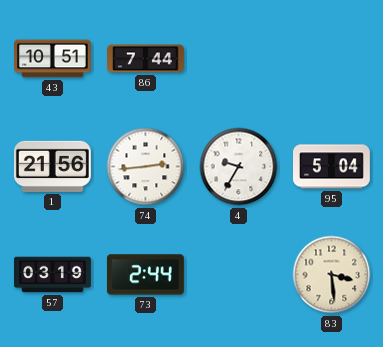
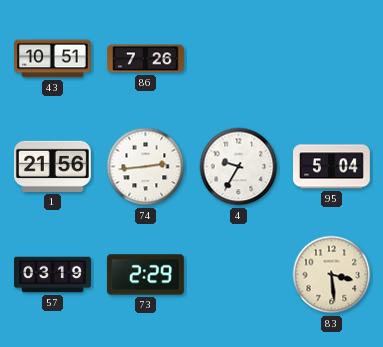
86: 7:44 -> 7:26
73: 2:44 -> 2:29
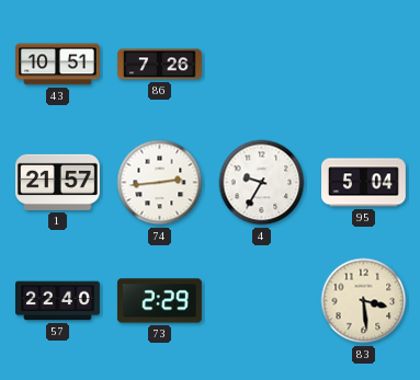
1: 21:56 -> 21:57
57: 03:19 -> 22:40
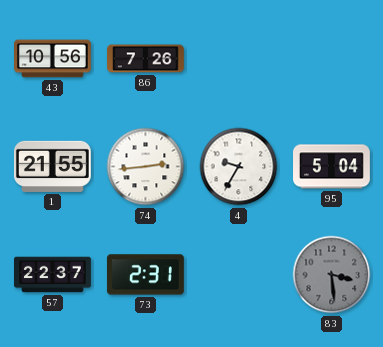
43: 10:51 -> 10:56
1: 21:57 -> 21:55
57: 22:40 -> 22:37
73: 2:29 -> 2:31
83 dial: cream -> grey
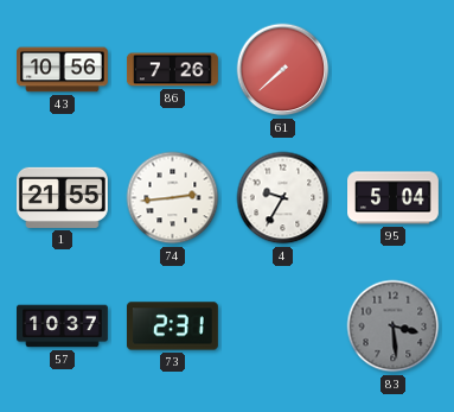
61: none -> 7:38
57: 22:37 -> 10:37
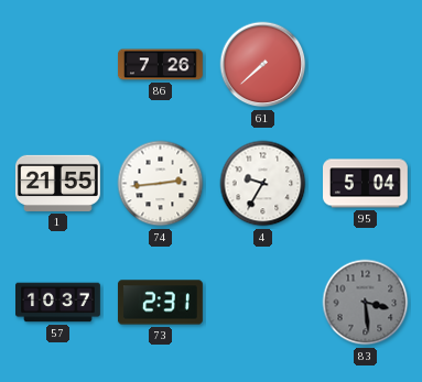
43: 10:56 -> none
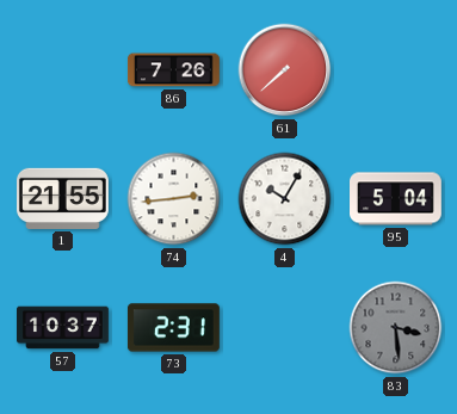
4: 9:35 -> 10:05
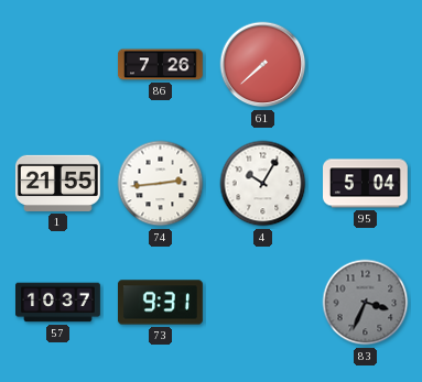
73: 2:31 -> 9:31
83: 3:29 -> 3:34
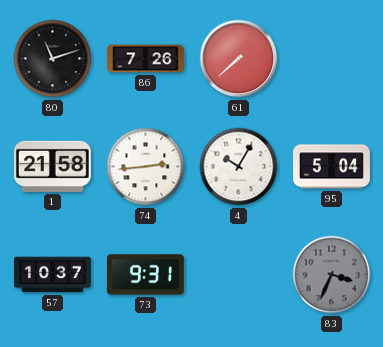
80: none -> 11:12
1: 21:55 -> 21:58
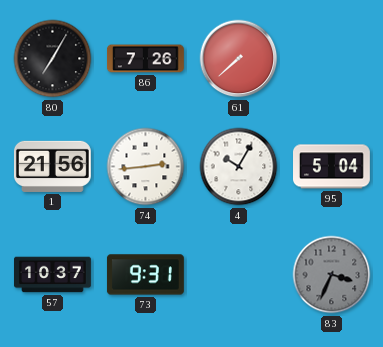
80: 11:12 -> 7:05
1: 21:58 -> 21:56
